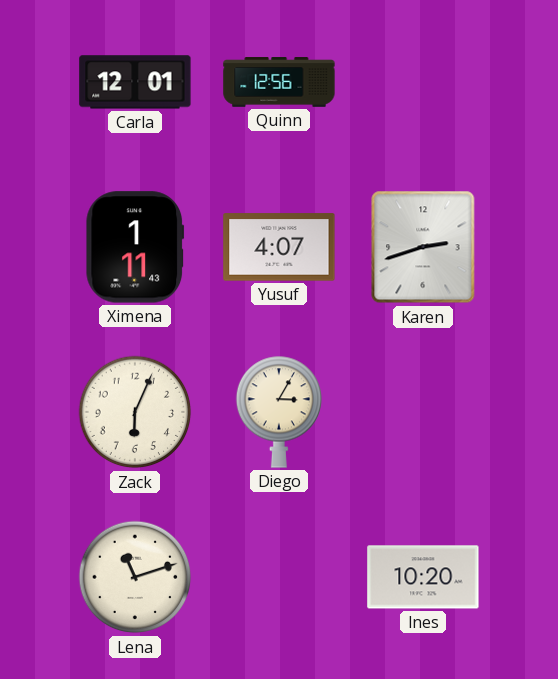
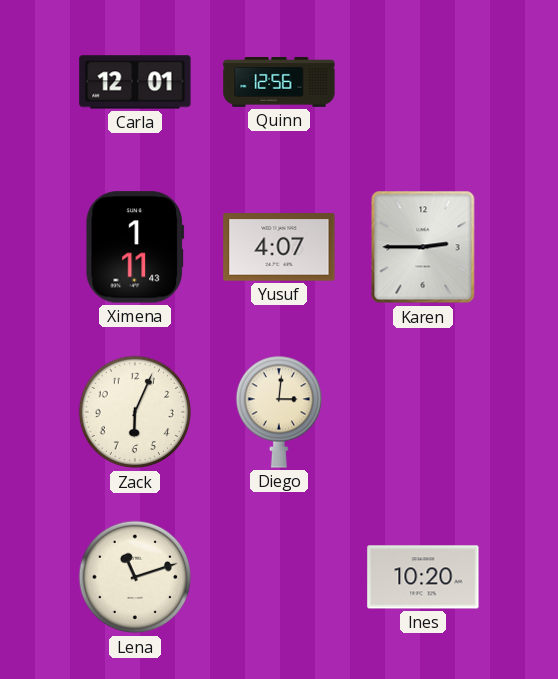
Karen: 2:42 -> 2:45
Diego: 3:05 -> 3:01
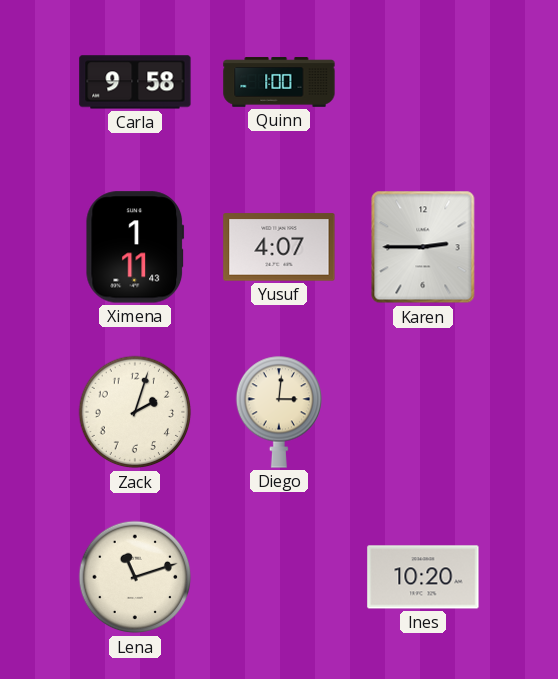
Carla: 12:01 -> 9:58
Quinn: 12:56 -> 1:00
Zack: 6:04 -> 2:03
